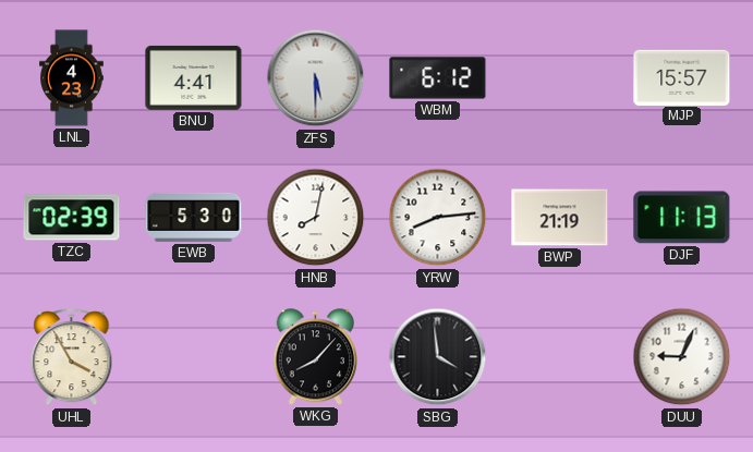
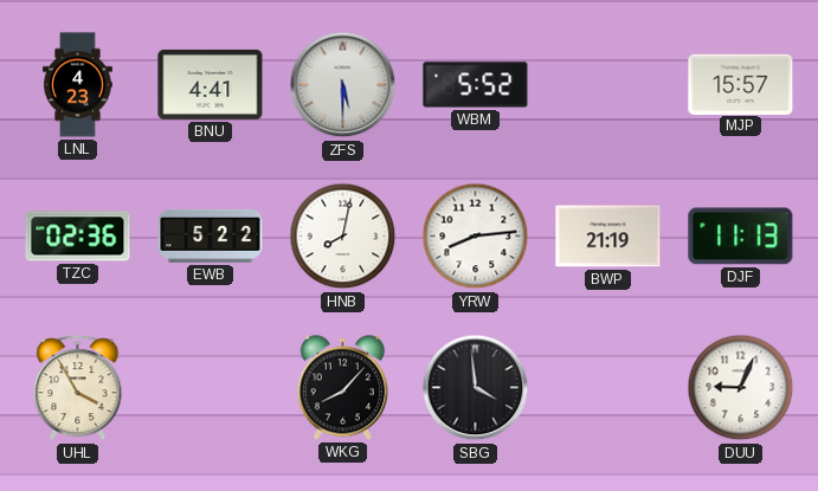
WBM: 6:12 -> 5:52
TZC: 02:39 -> 02:36
EWB: 5:30 -> 5:22
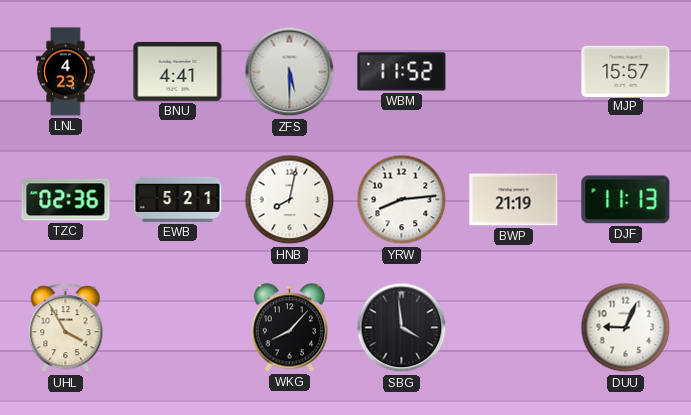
WBM: 5:52 -> 11:52
EWB: 5:22 -> 5:21
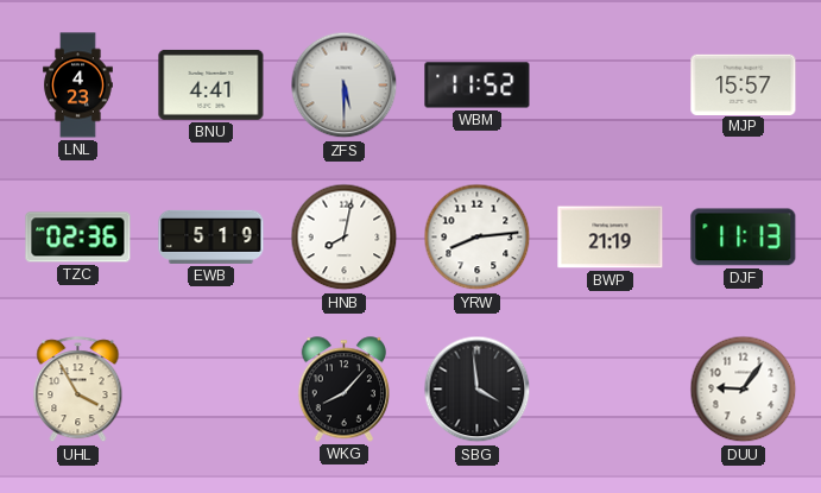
EWB: 5:21 -> 5:19
DUU: 9:04 -> 9:06
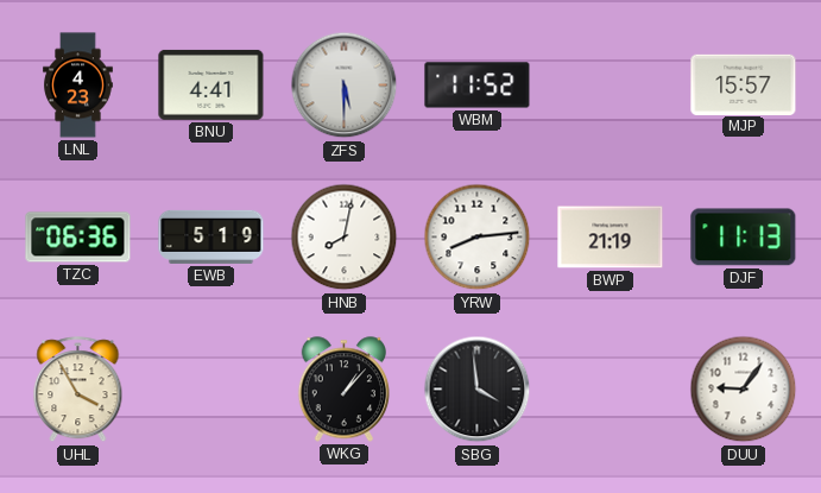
TZC: 02:36 -> 06:36
WKG: 8:07 -> 1:07
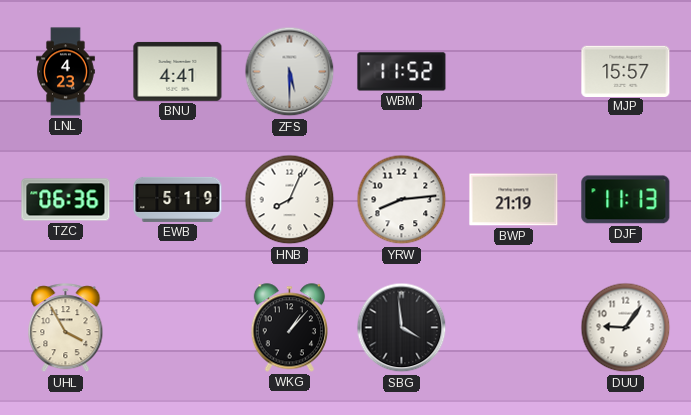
HNB: 8:02 -> 8:04
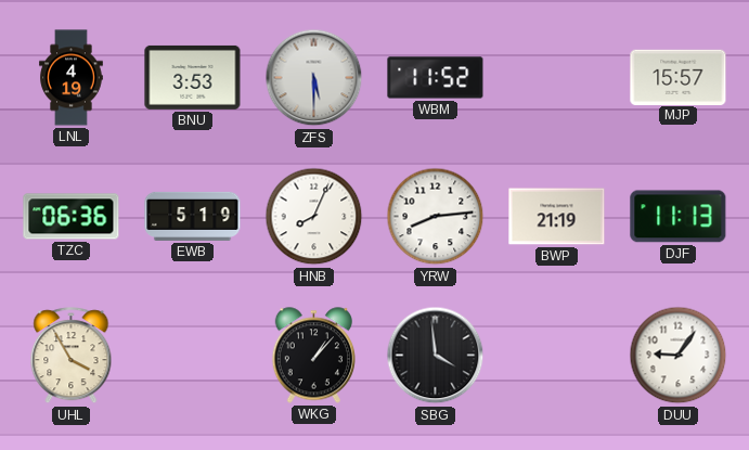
LNL: 4:23 -> 4:19
BNU: 4:41 -> 3:53
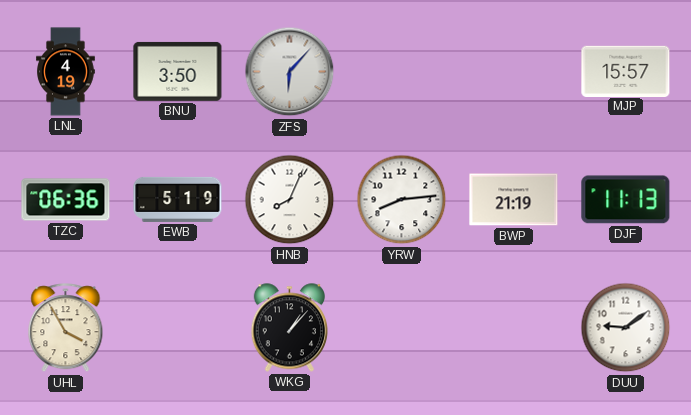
BNU: 3:53 -> 3:50
ZFS: 5:30 -> 6:07
WBM: 11:52 -> none
SBG: 3:59 -> none
DUU: 9:06 -> 9:09
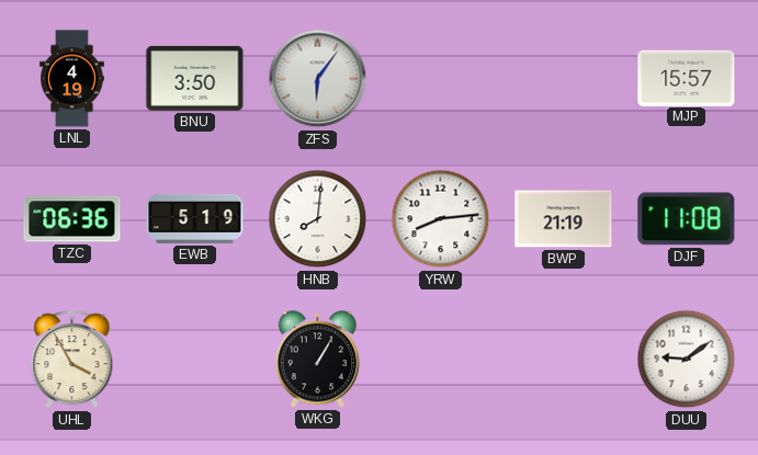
ZFS: 6:07 -> 6:06
HNB: 8:04 -> 8:01
DJF: 11:13 -> 11:08
WKG: 1:07 -> 1:05
